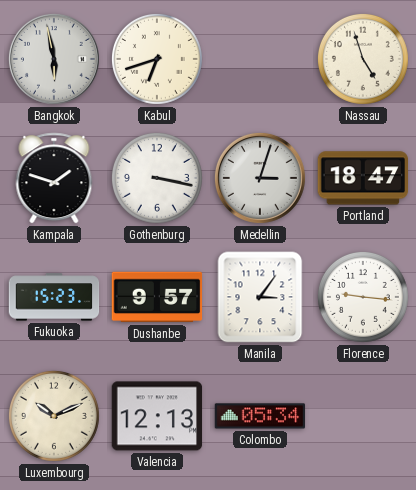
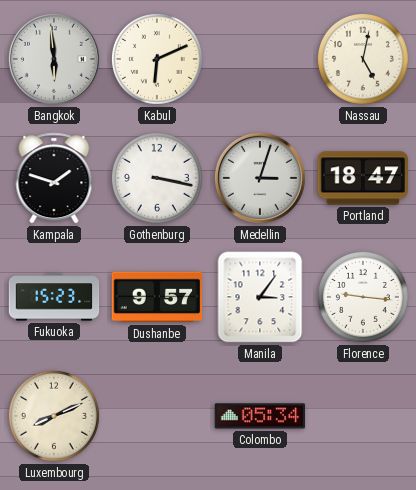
Bangkok: 5:58 -> 5:59
Kabul: 6:42 -> 6:11
Nassau: 4:57 -> 5:02
Luxembourg: 10:11 -> 8:11
Valencia: 12:13 -> none
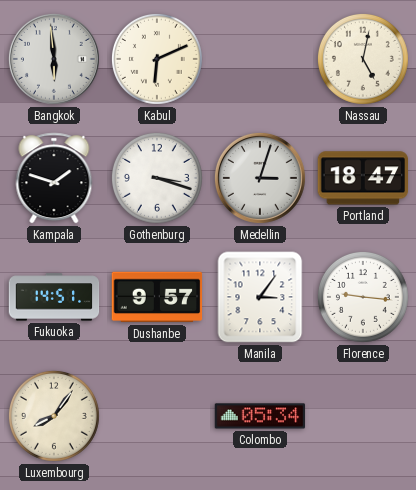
Gothenburg: 3:17 -> 3:18
Fukuoka: 15:23 -> 14:51
Luxembourg: 8:11 -> 8:06
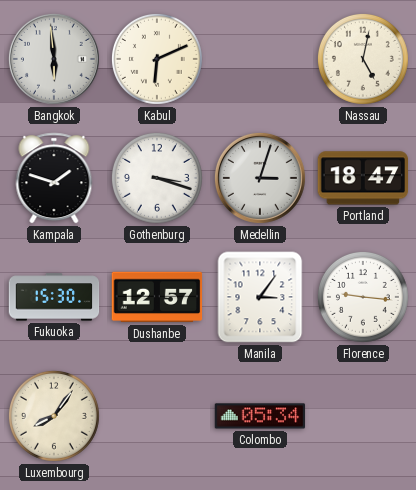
Fukuoka: 14:51 -> 15:30
Dushanbe: 9:57 -> 12:57
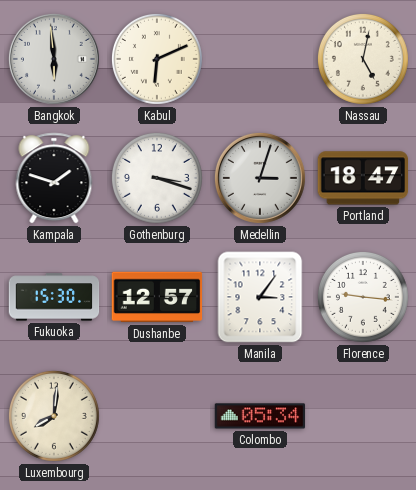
Luxembourg: 8:06 -> 8:01
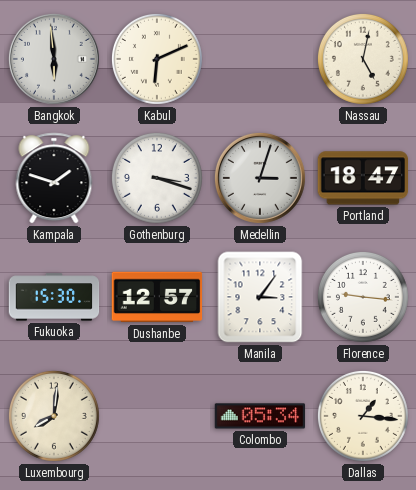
Dallas: none -> 1:16
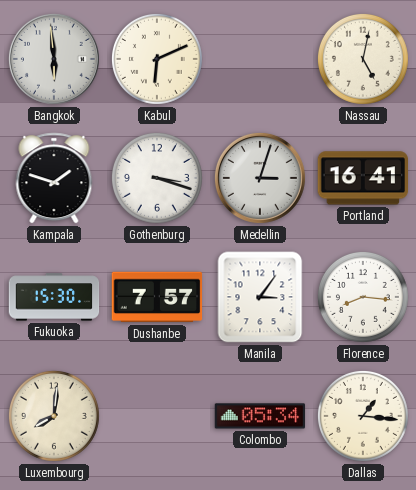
Portland: 18:47 -> 16:41
Dushanbe: 12:57 -> 7:57
Florence: 9:16 -> 8:16
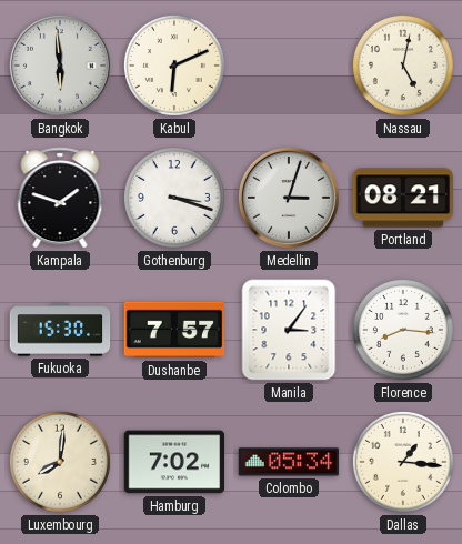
Portland: 16:41 -> 08:21
Hamburg: none -> 7:02
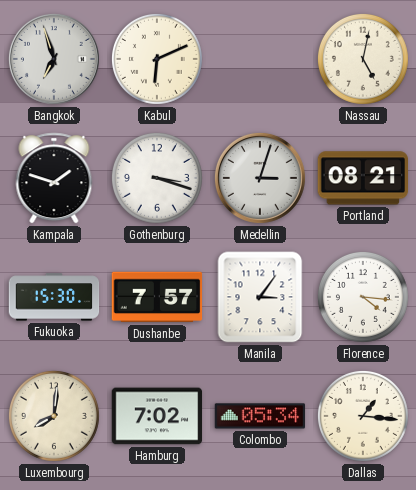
Bangkok: 5:59 -> 6:57
Florence: 8:16 -> 4:16
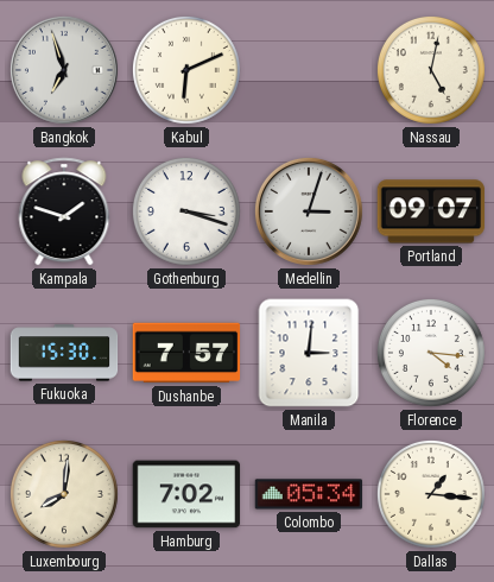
Portland: 08:21 -> 09:07
Manila: 3:06 -> 3:01
